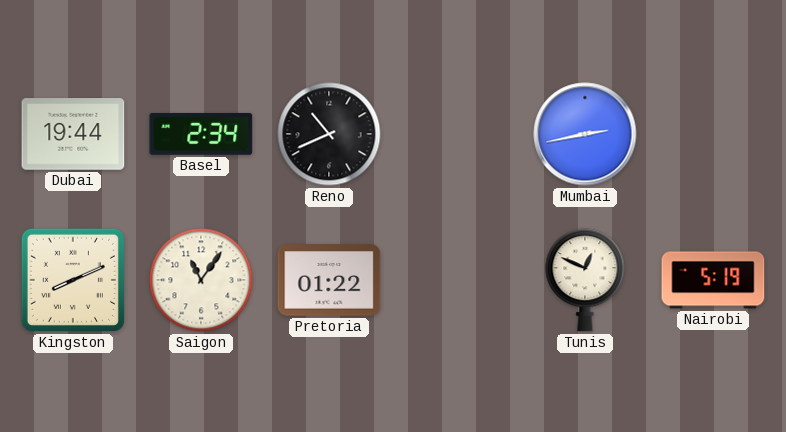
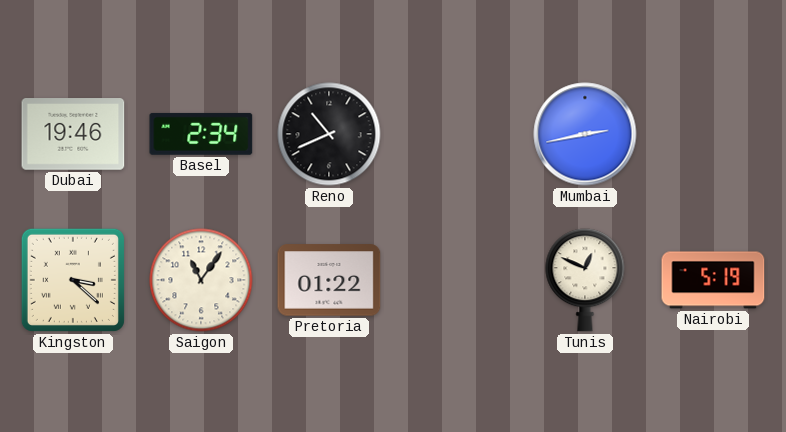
Dubai: 19:44 -> 19:46
Kingston: 8:11 -> 3:22
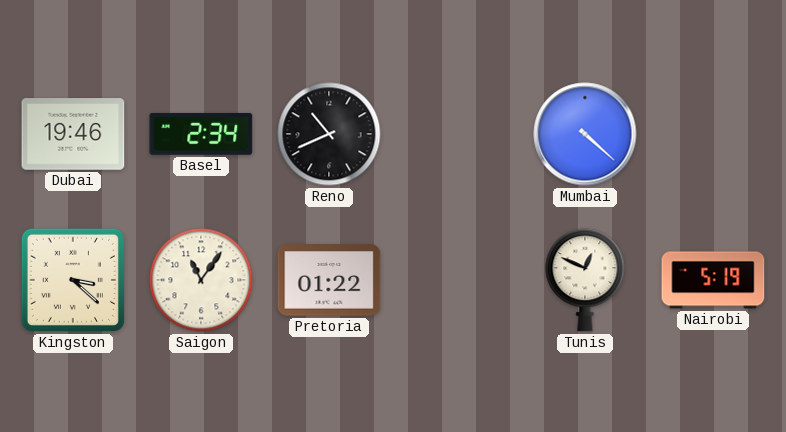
Mumbai: 2:43 -> 4:22
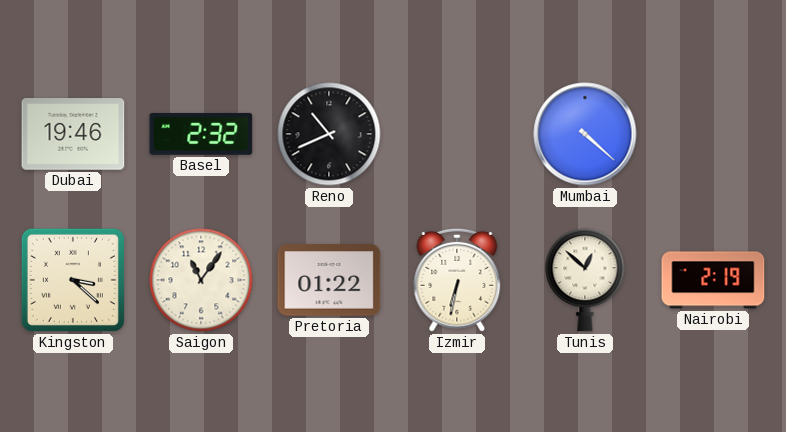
Basel: 2:34 -> 2:32
Izmir: none -> 6:32
Tunis: 12:49 -> 12:52
Nairobi: 5:19 -> 2:19
